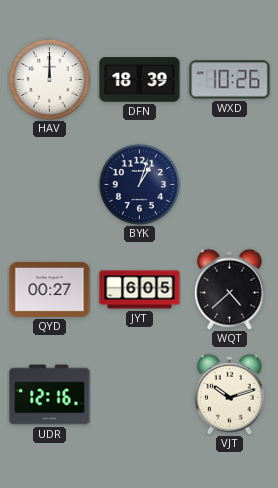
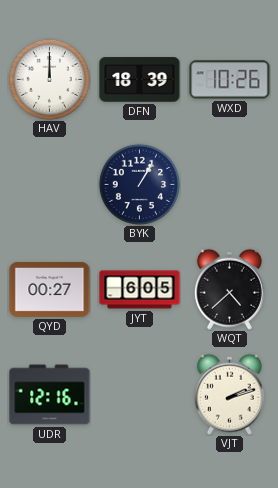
BYK: 1:03 -> 1:05
VJT: 10:12 -> 2:12
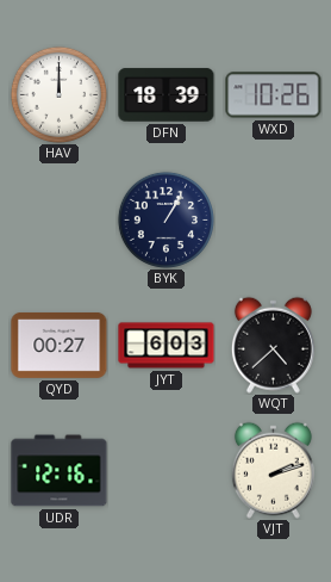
JYT: 6:05 -> 6:03
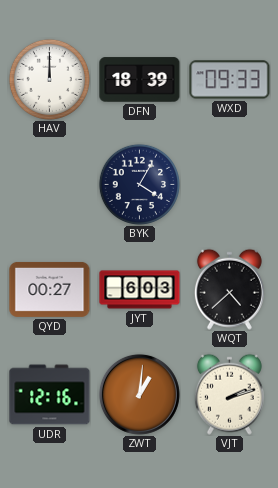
WXD: 10:26 -> 09:33
BYK: 1:05 -> 4:05
ZWT: none -> 1:01
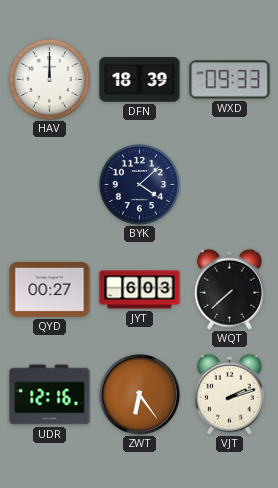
BYK: 4:05 -> 4:08
WQT: 4:38 -> 7:38
ZWT: 1:01 -> 6:24
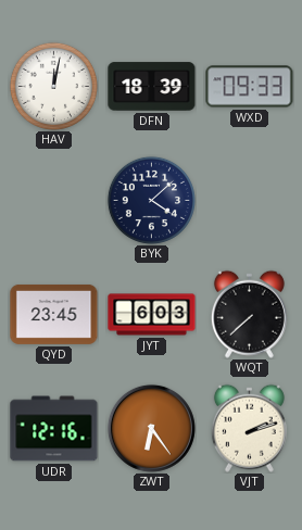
HAV: 12:00 -> 12:02
QYD: 00:27 -> 23:45
